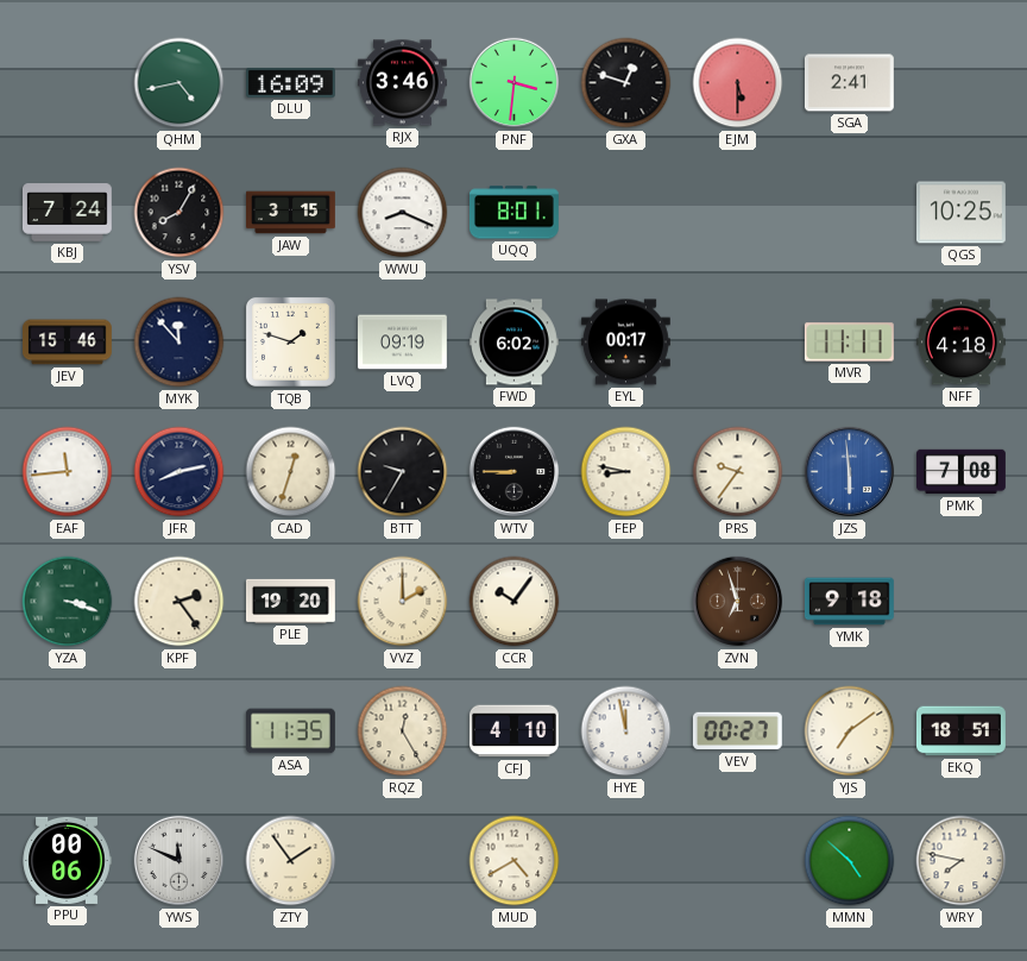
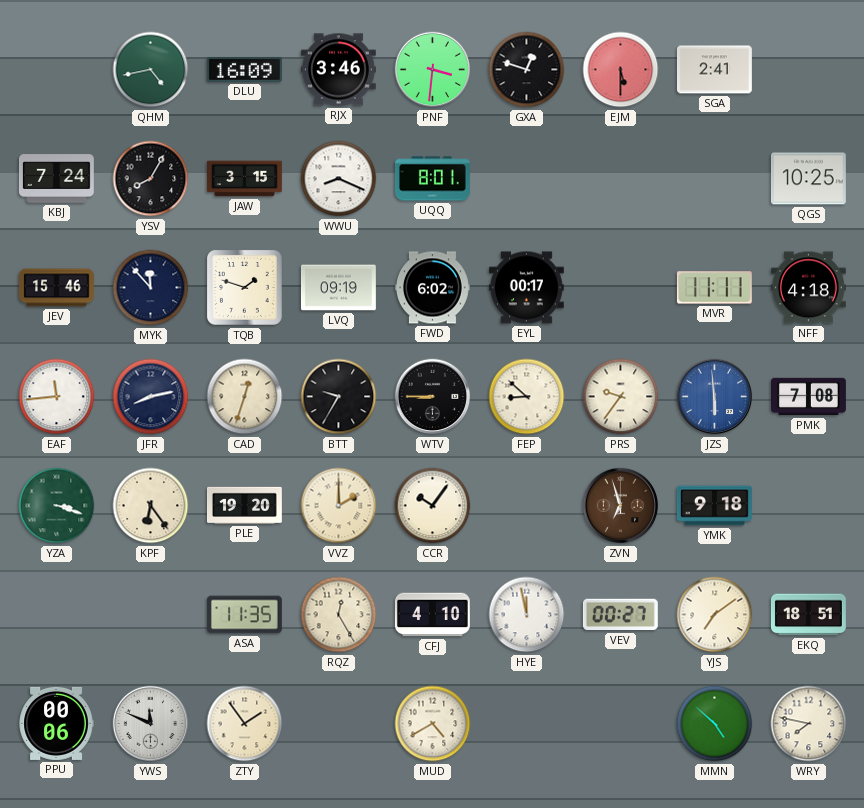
FEP: 8:47 -> 8:52
KPF: 2:24 -> 6:24
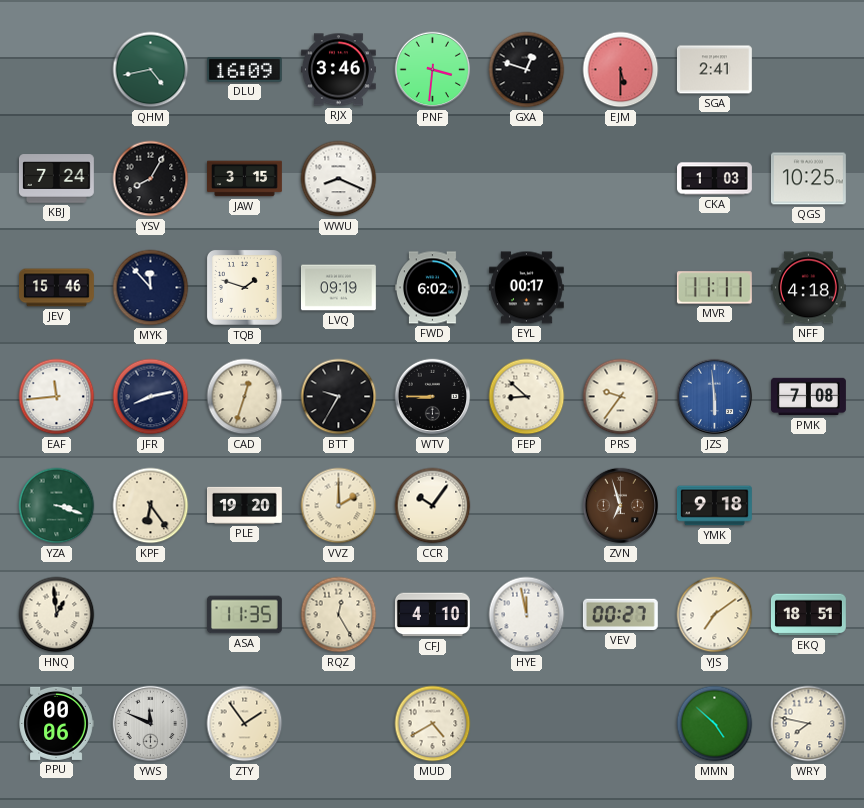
UQQ: 8:01 -> none
CKA: none -> 1:03
HNQ: none -> 12:59
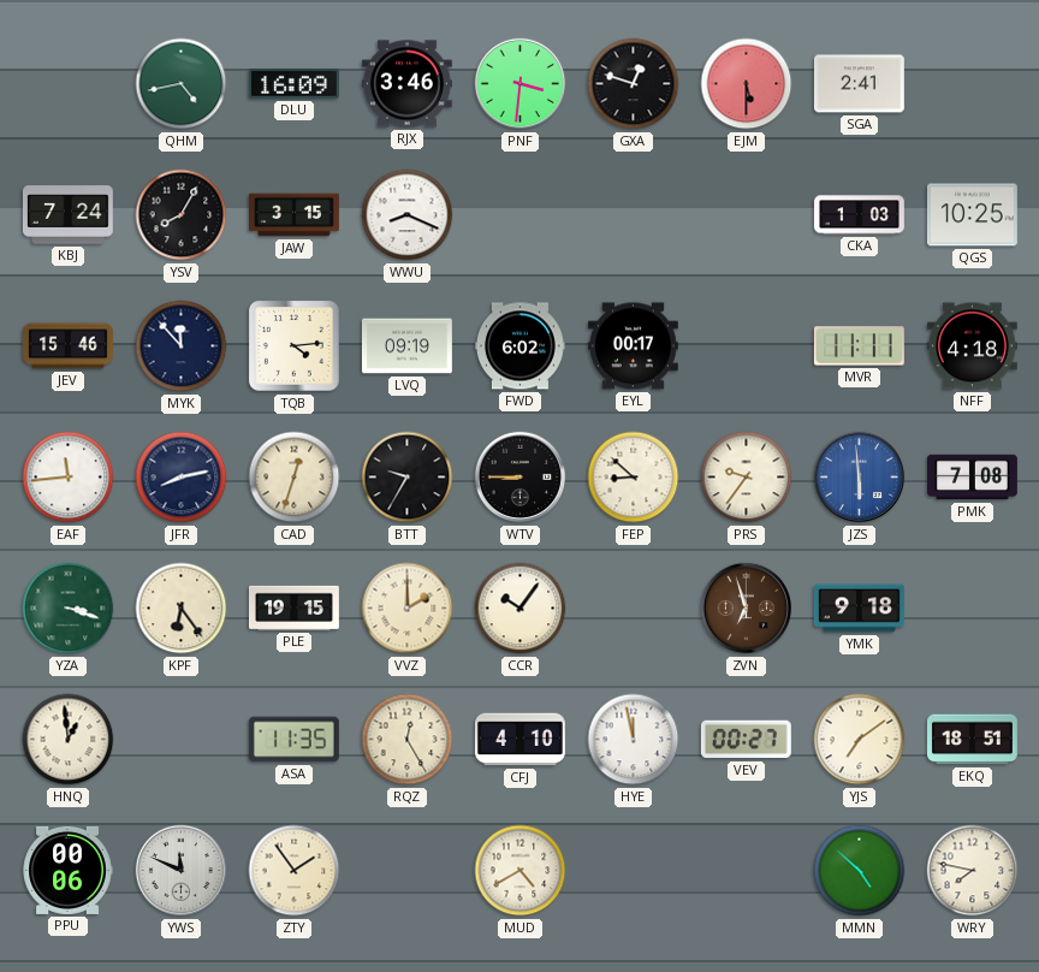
TQB: 1:48 -> 4:14
PLE: 19:20 -> 19:15
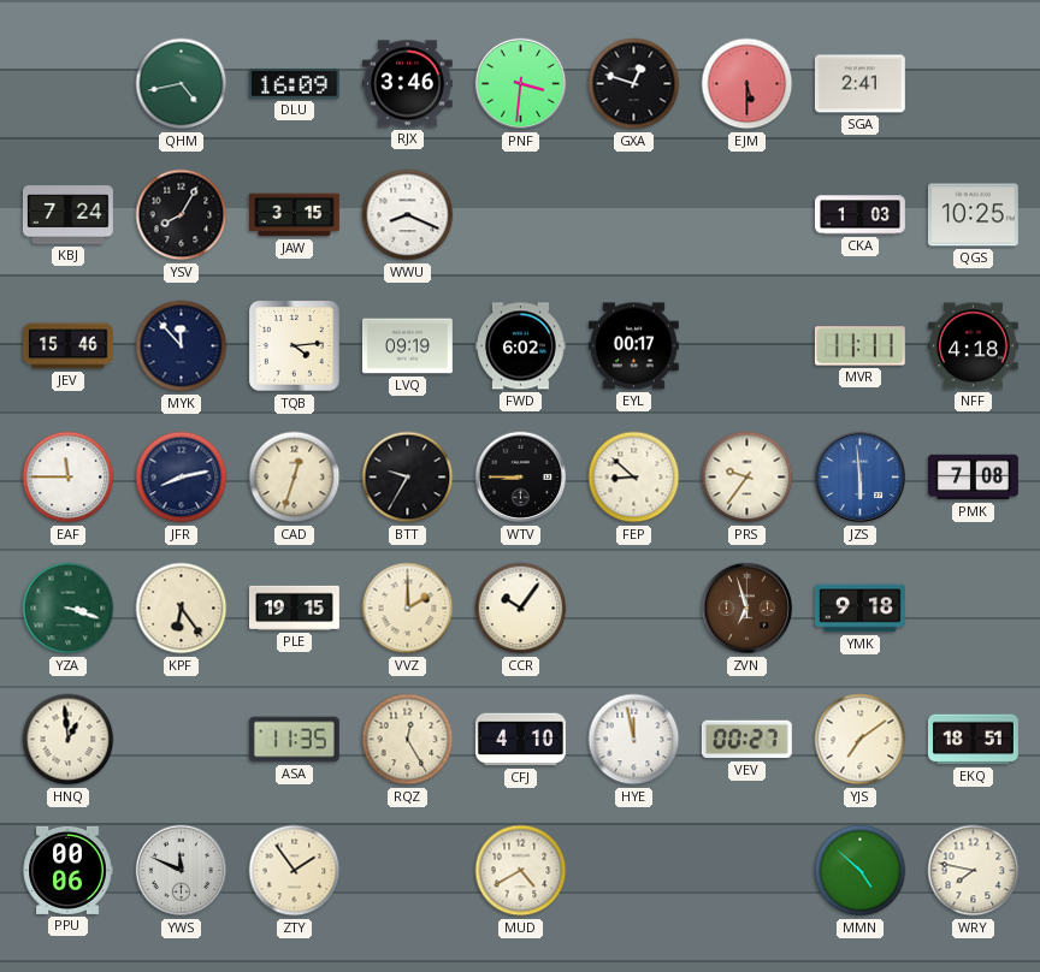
EAF: 11:44 -> 11:45
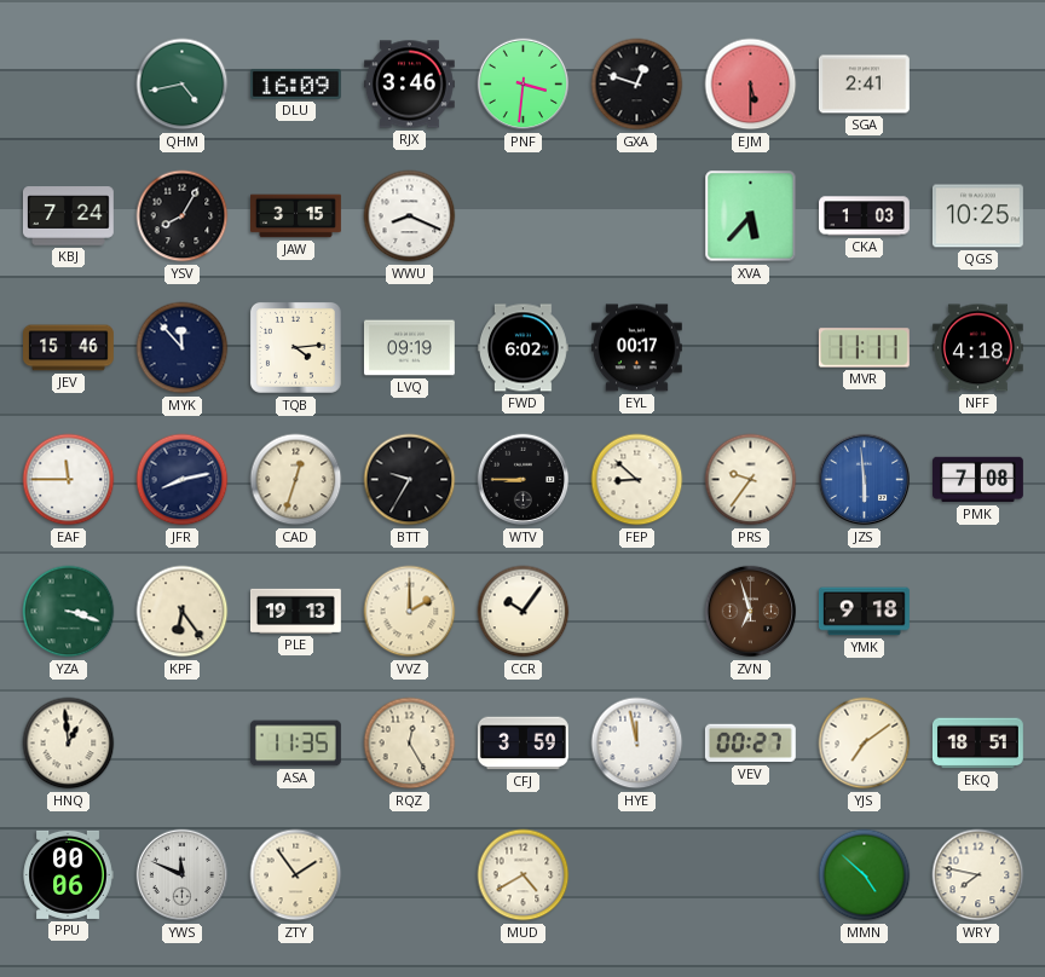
XVA: none -> 5:37
PLE: 19:15 -> 19:13
CFJ: 4:10 -> 3:59
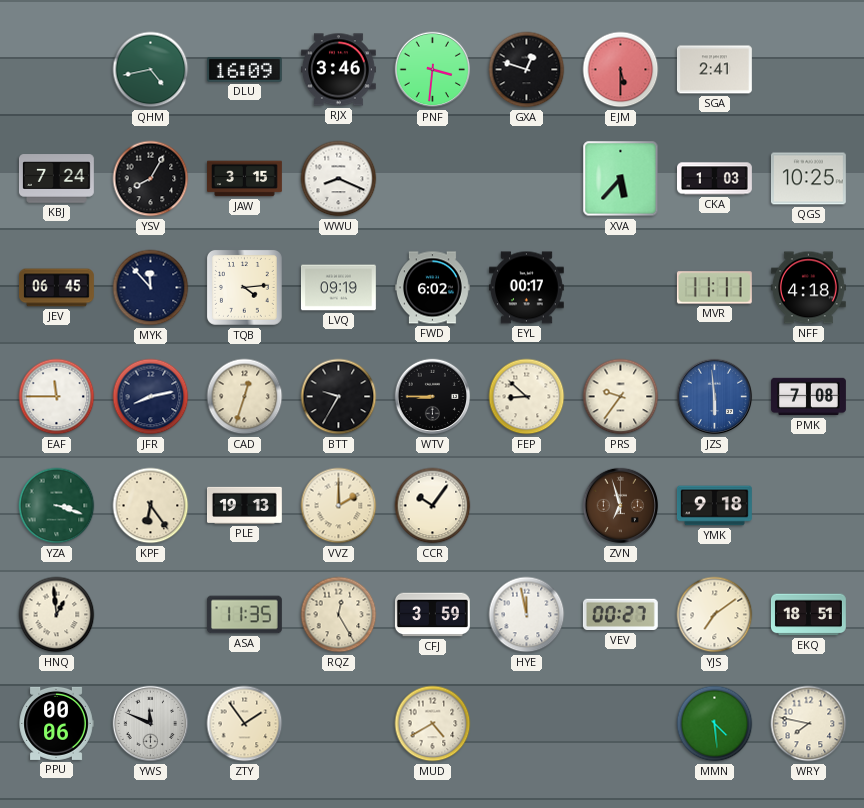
JEV: 15:46 -> 06:45
MMN: 4:52 -> 4:29
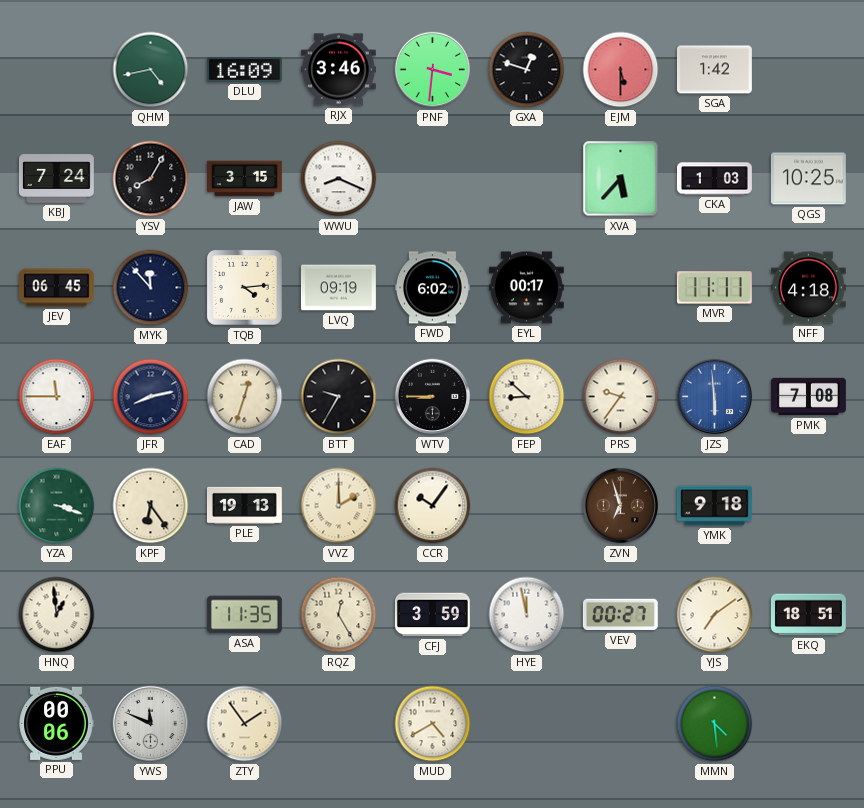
SGA: 2:41 -> 1:42
WRY: 7:47 -> none
